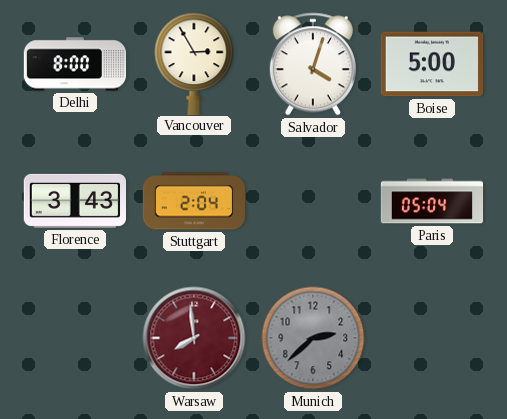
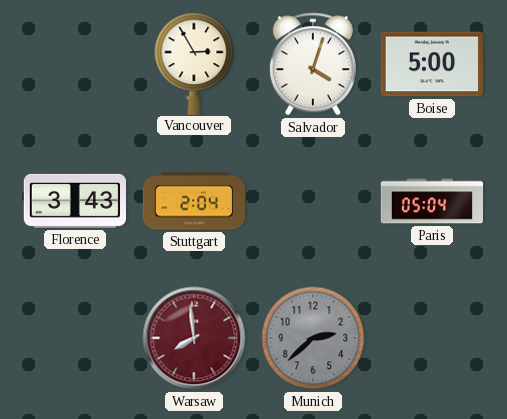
Delhi: 8:00 -> none
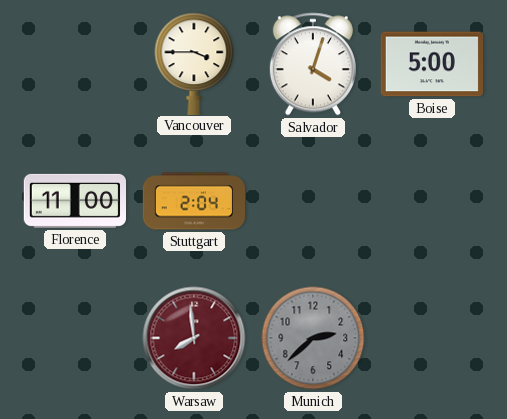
Vancouver: 2:55 -> 3:45
Florence: 3:43 -> 11:00
Paris: 05:04 -> none
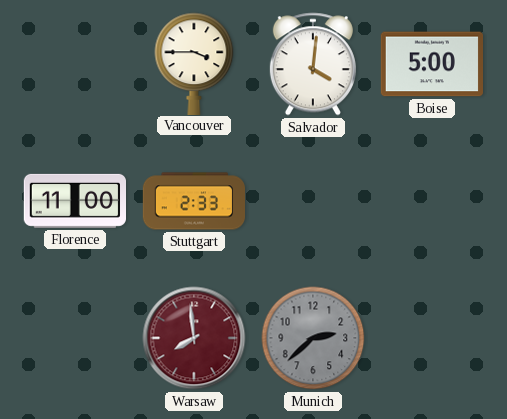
Salvador: 4:03 -> 4:01
Stuttgart: 2:04 -> 2:33
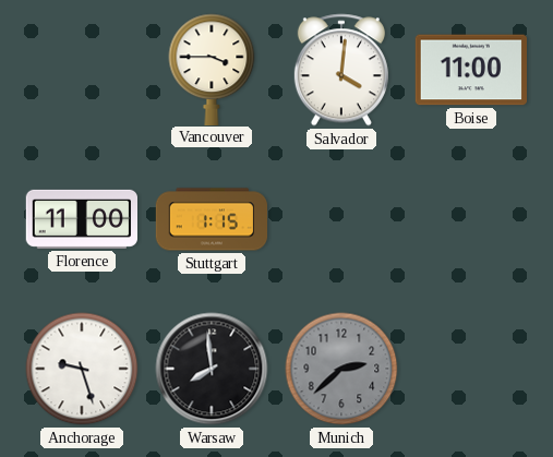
Boise: 5:00 -> 11:00
Stuttgart: 2:33 -> 1:15
Anchorage: none -> 9:27
Warsaw dial: burgundy -> black
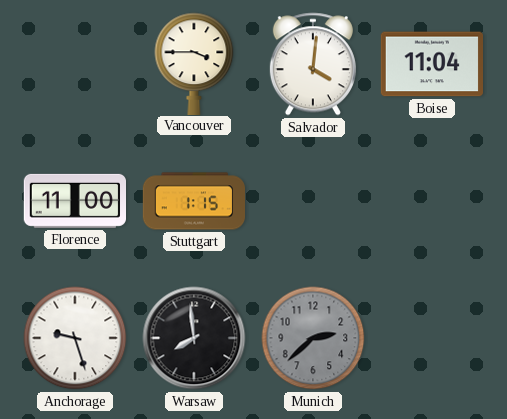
Boise: 11:00 -> 11:04
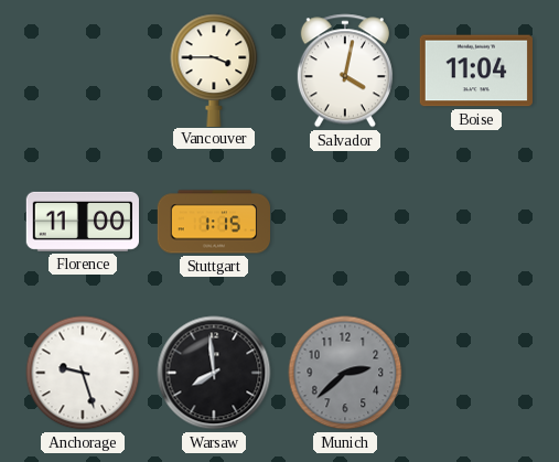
Salvador: 4:01 -> 4:02
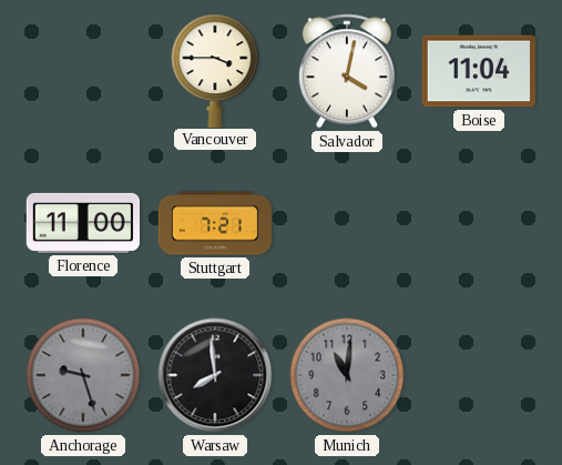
Stuttgart: 1:15 -> 7:21
Anchorage dial: white -> grey
Munich: 2:38 -> 11:01
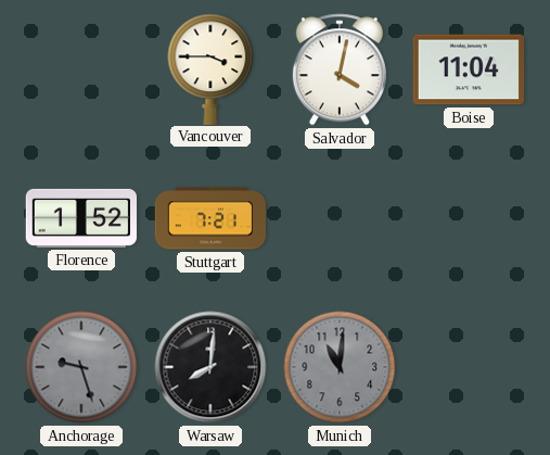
Florence: 11:00 -> 1:52
Warsaw: 7:59 -> 8:01
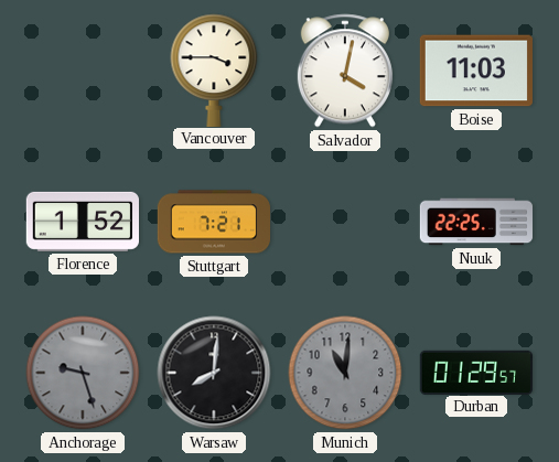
Boise: 11:04 -> 11:03
Nuuk: none -> 22:25
Durban: none -> 01:29
